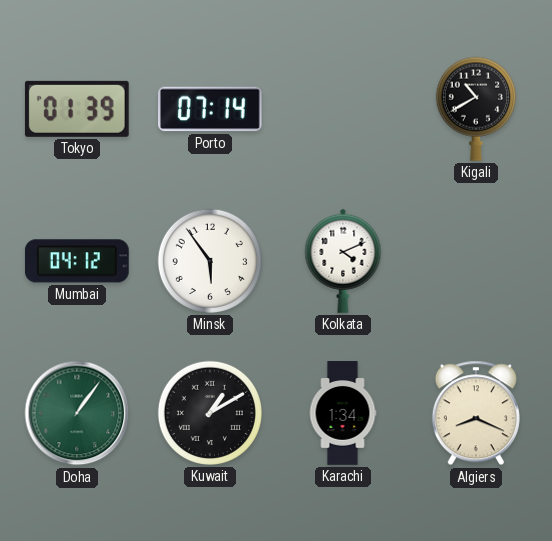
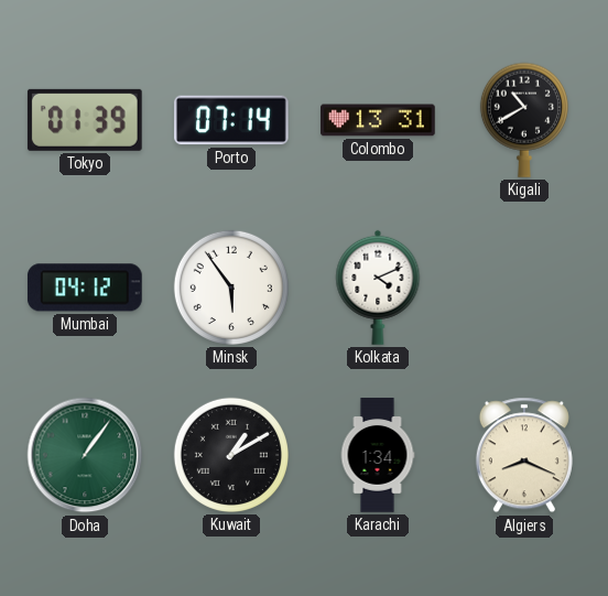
Colombo: none -> 13:31
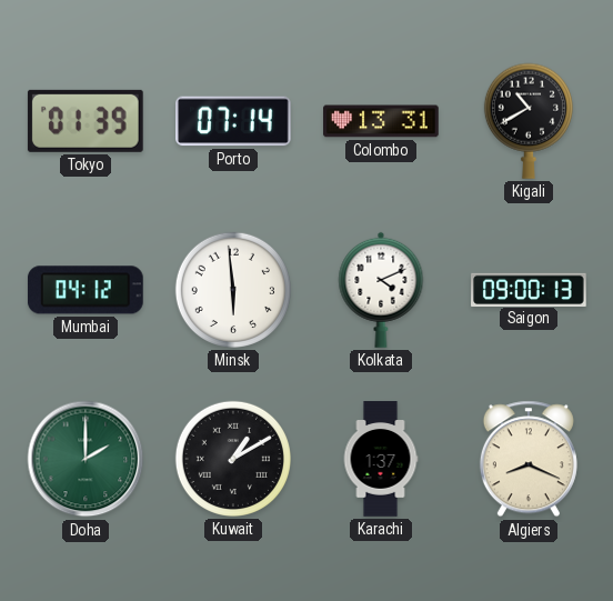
Minsk: 5:54 -> 5:59
Saigon: none -> 09:00
Doha: 1:06 -> 2:00
Karachi: 1:34 -> 1:37
